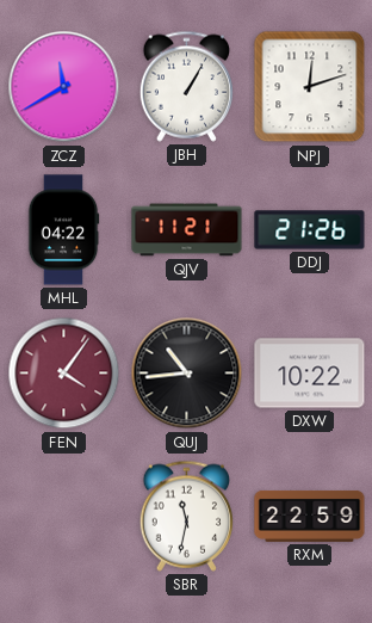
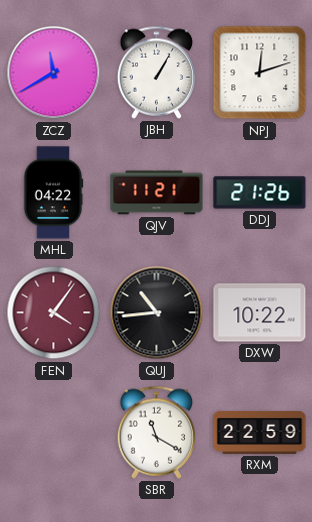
SBR: 11:32 -> 11:20
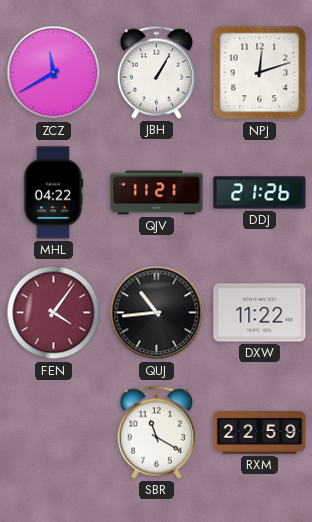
DXW: 10:22 -> 11:22
